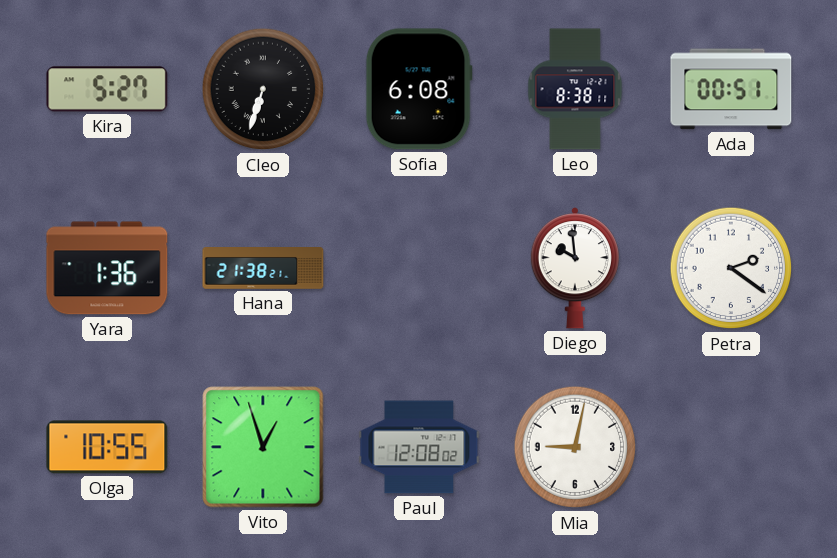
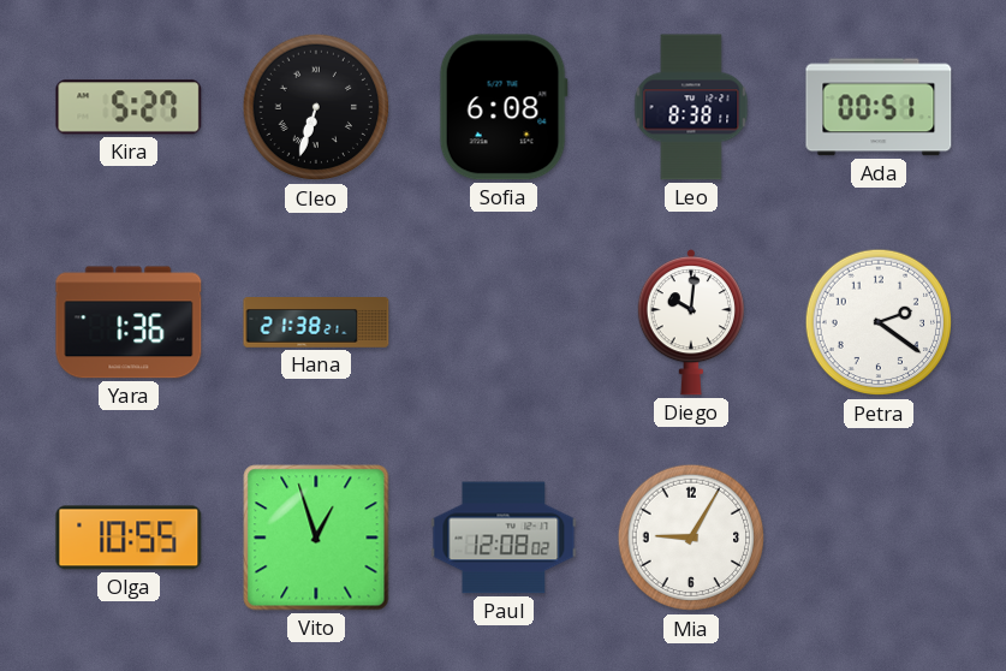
Diego: 9:59 -> 10:01
Mia: 9:02 -> 9:05
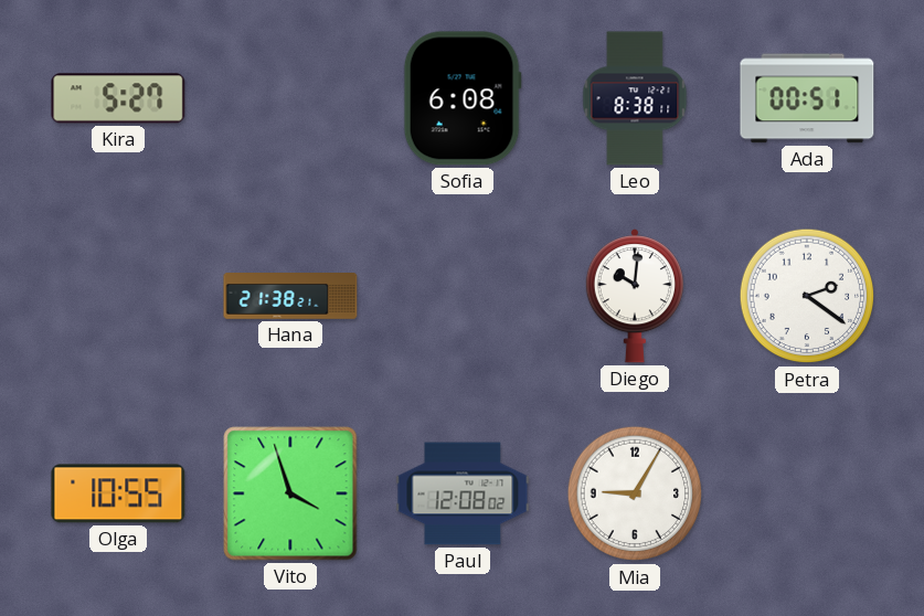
Cleo: 6:33 -> none
Yara: 1:36 -> none
Vito: 12:57 -> 3:57
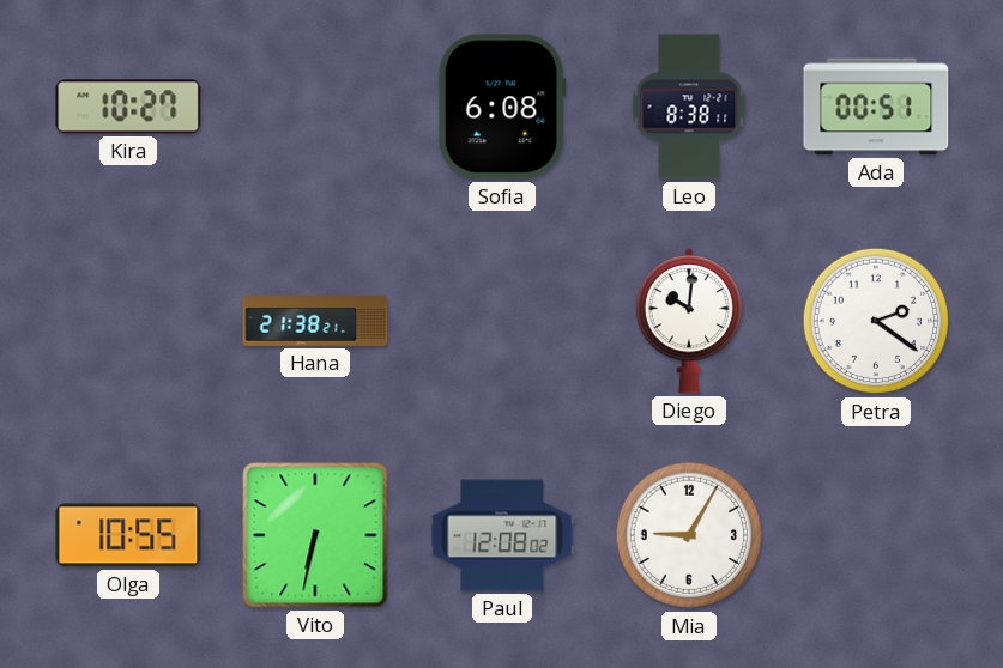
Kira: 5:27 -> 10:27
Vito: 3:57 -> 6:32
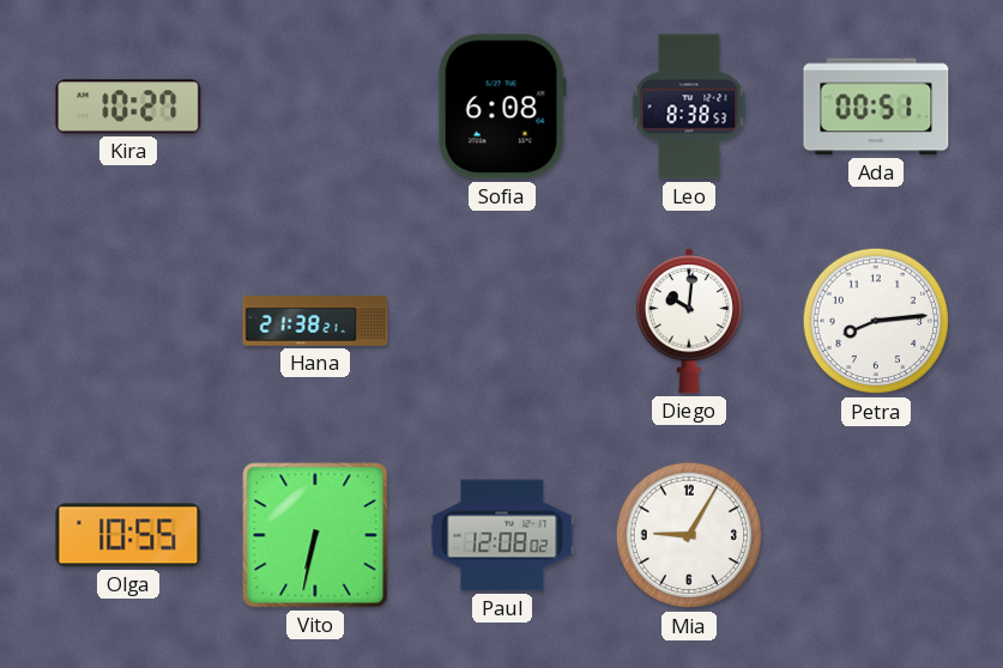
Leo: 8:38:11 -> 8:38:53
Petra: 2:21 -> 8:14
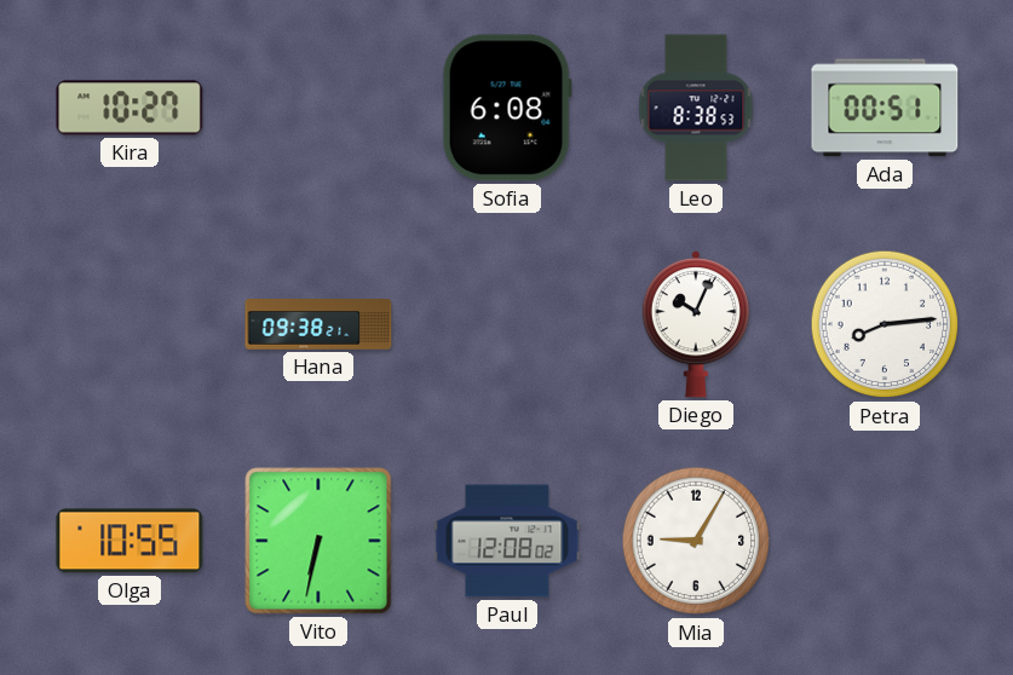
Hana: 21:38 -> 09:38
Diego: 10:01 -> 10:04
